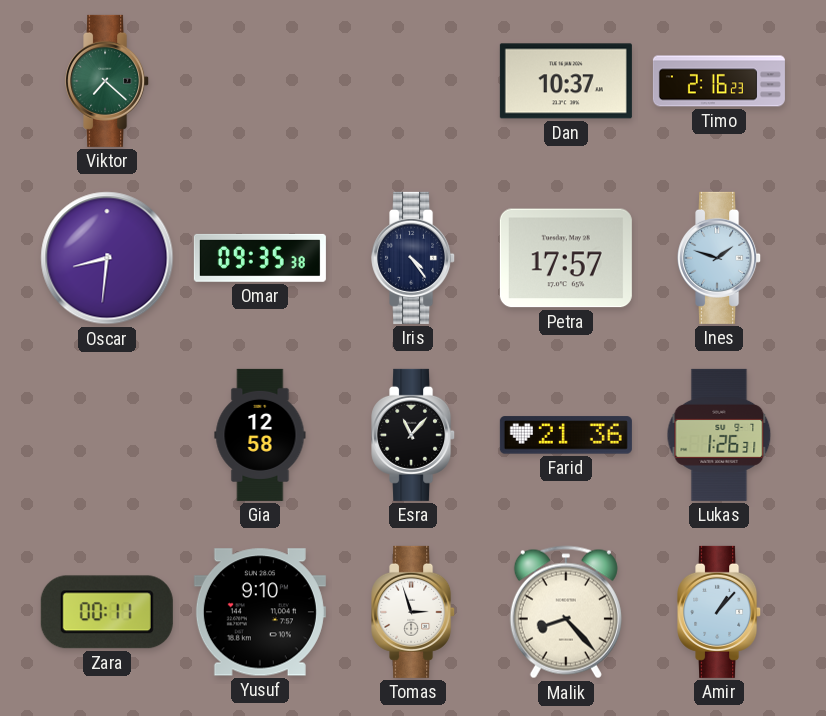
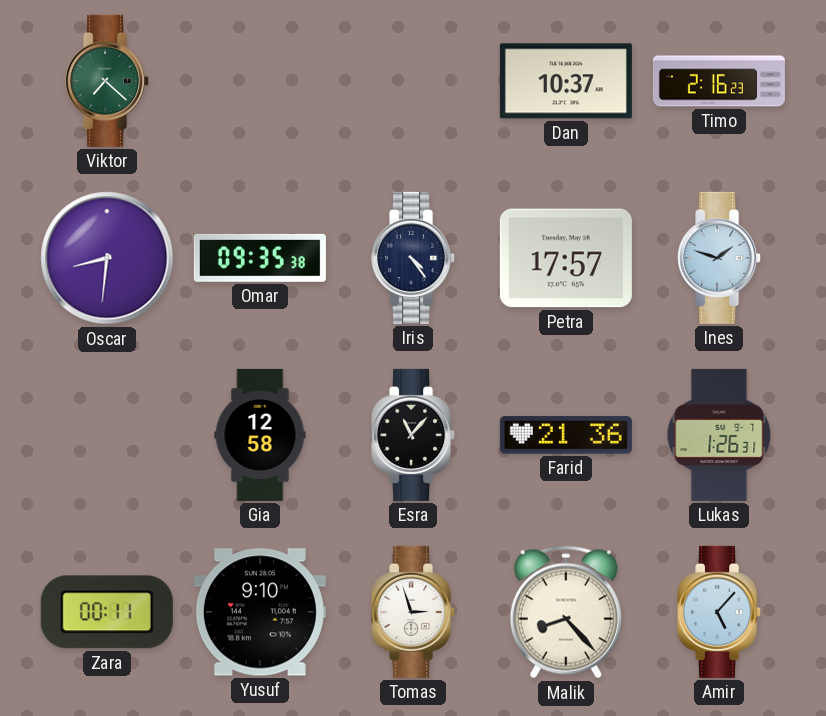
Amir: 1:07 -> 5:07
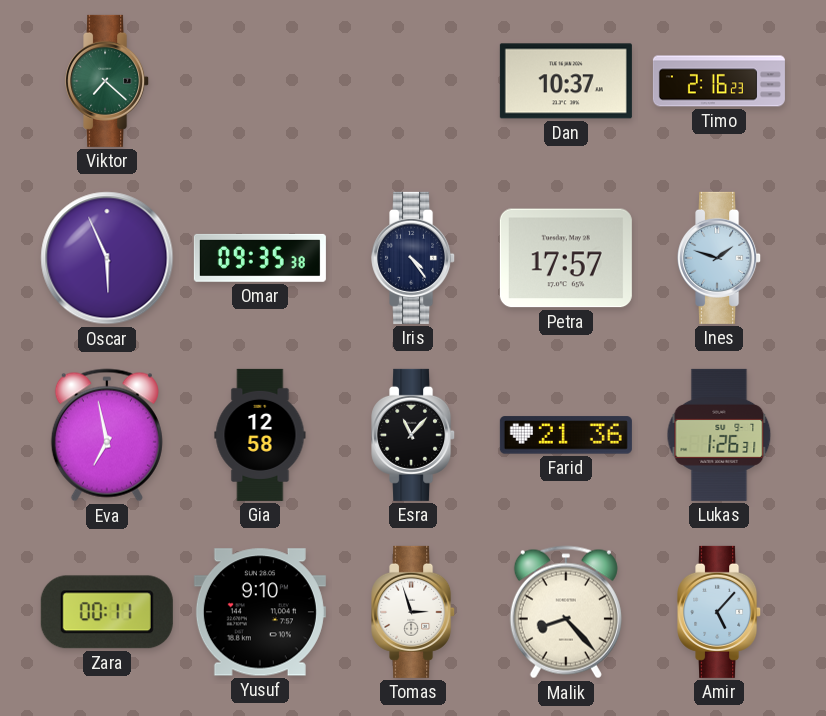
Oscar: 8:31 -> 5:56
Eva: none -> 6:58
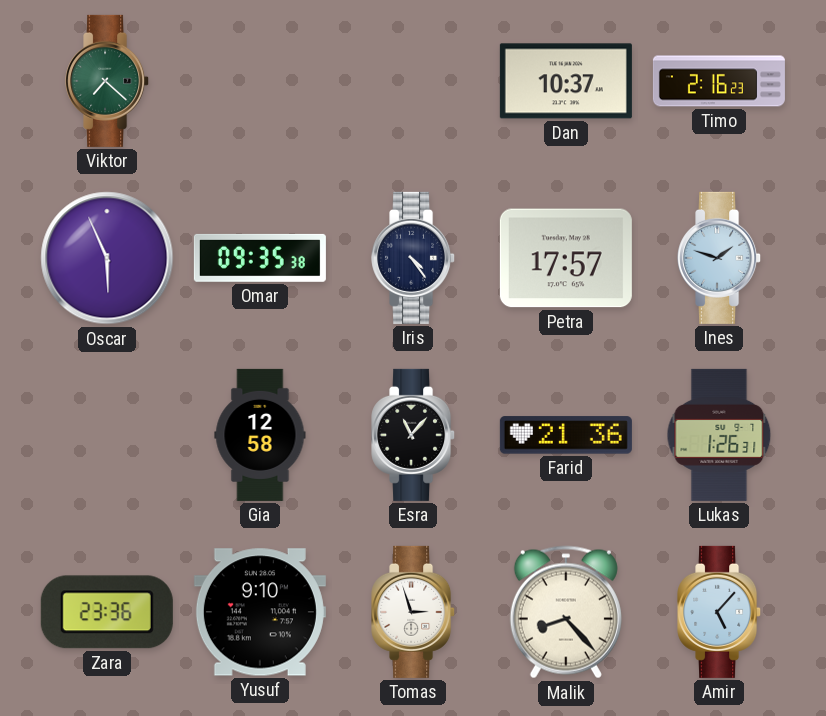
Eva: 6:58 -> none
Zara: 00:11 -> 23:36
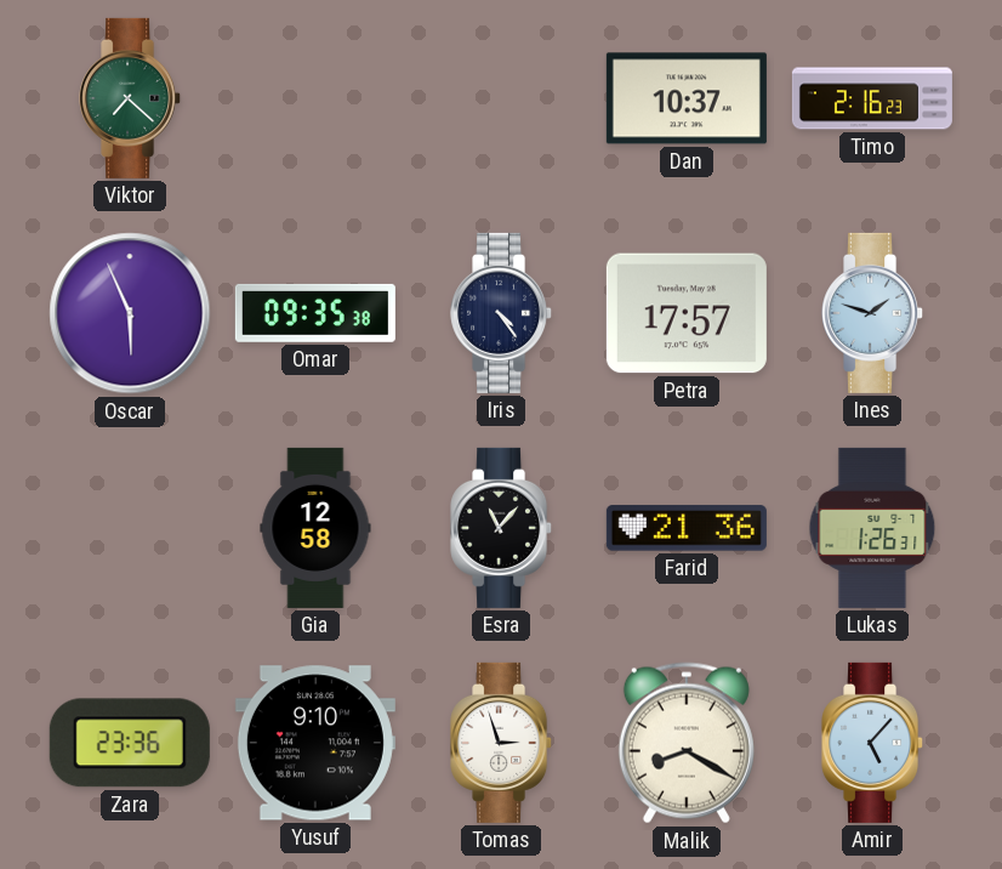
Malik: 8:23 -> 8:20
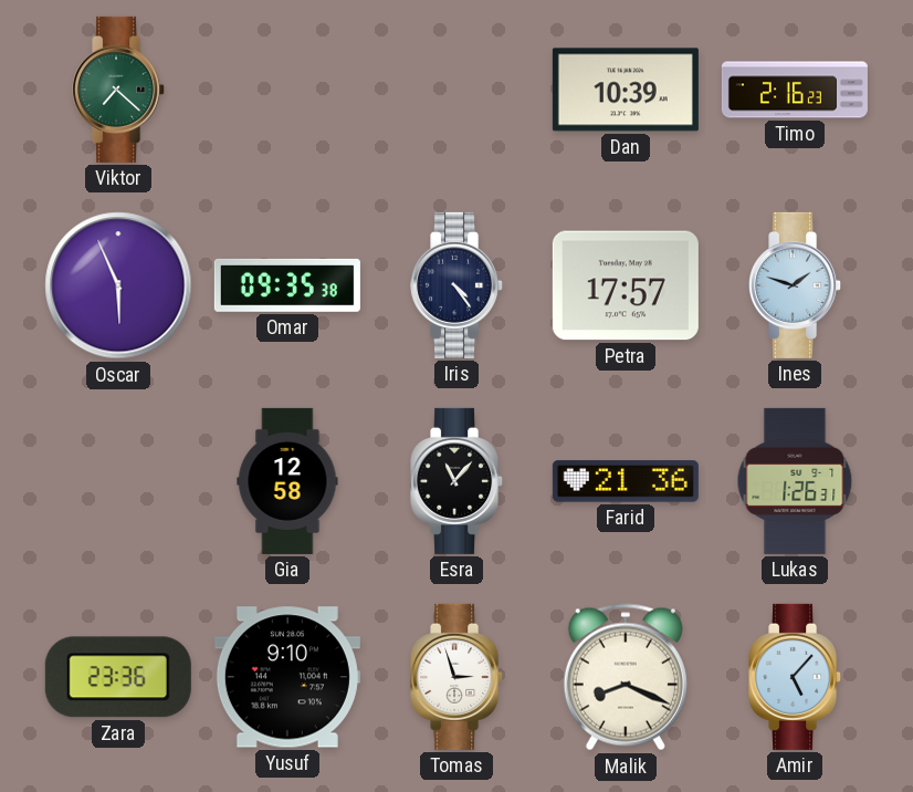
Dan: 10:37 -> 10:39
Malik: 8:20 -> 8:19
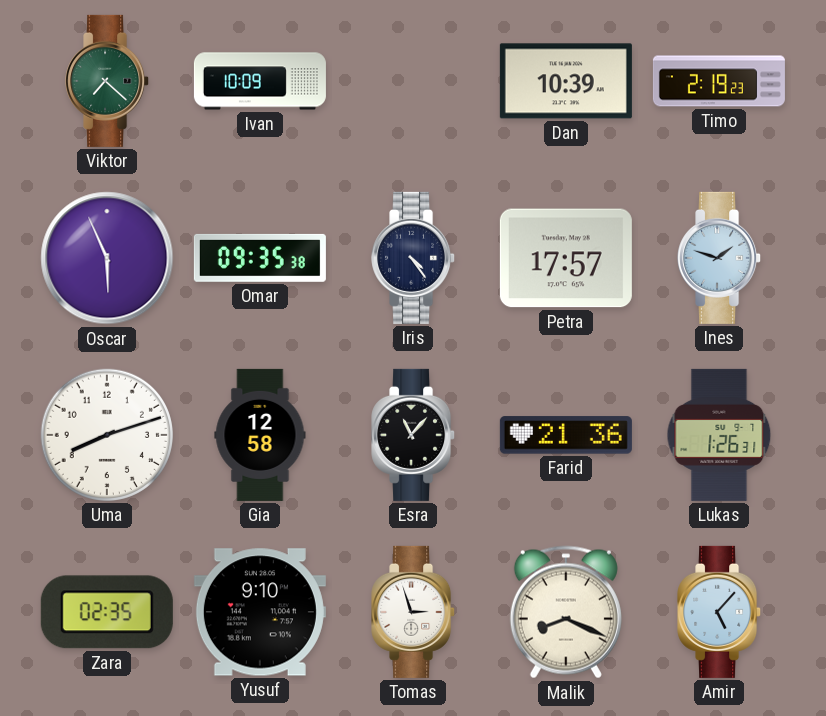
Ivan: none -> 10:09
Timo: 2:16 -> 2:19
Uma: none -> 8:12
Zara: 23:36 -> 02:35
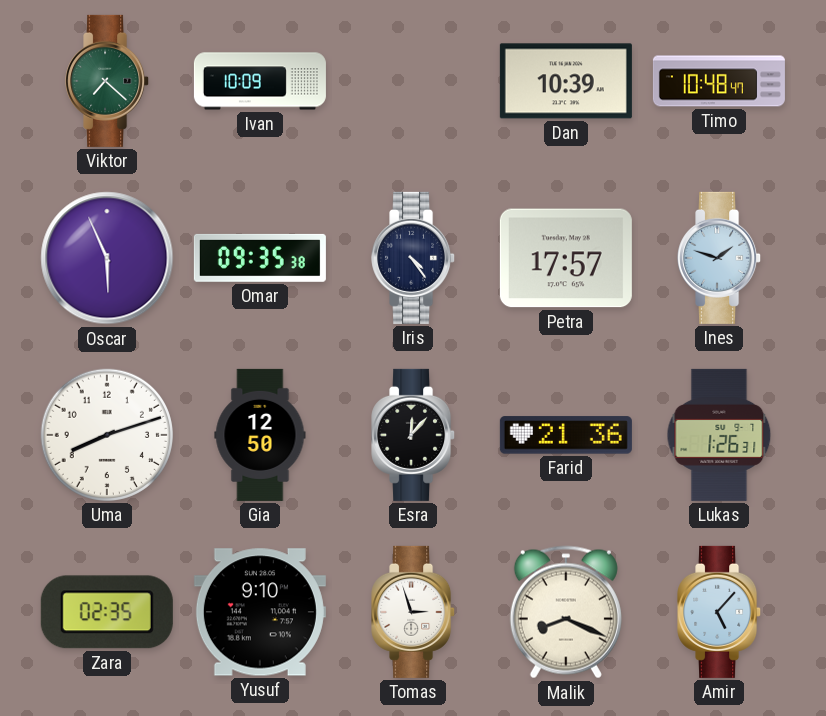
Timo: 2:19 -> 10:48
Gia: 12:58 -> 12:50
Esra: 11:07 -> 12:07
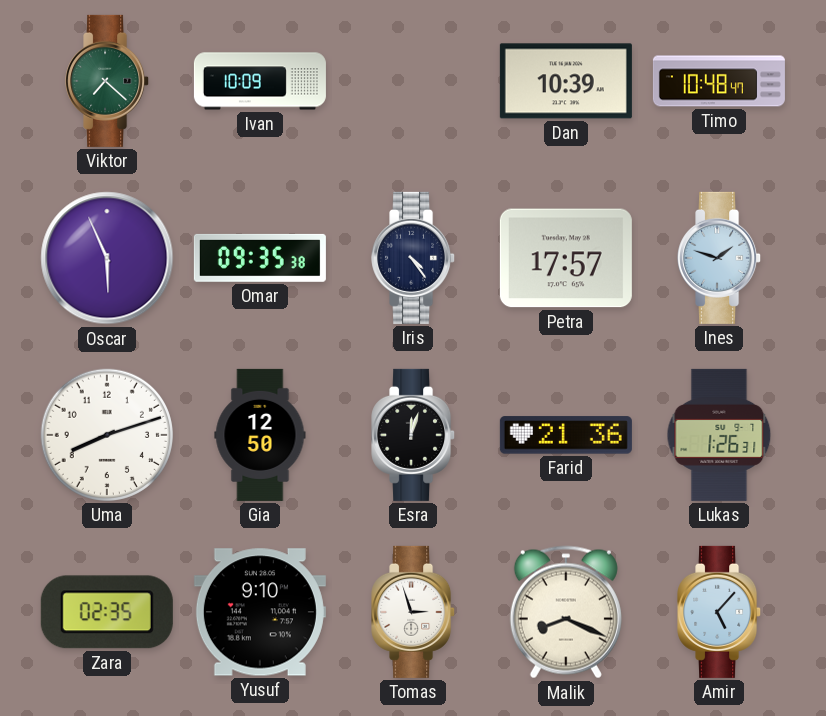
Esra: 12:07 -> 12:03
